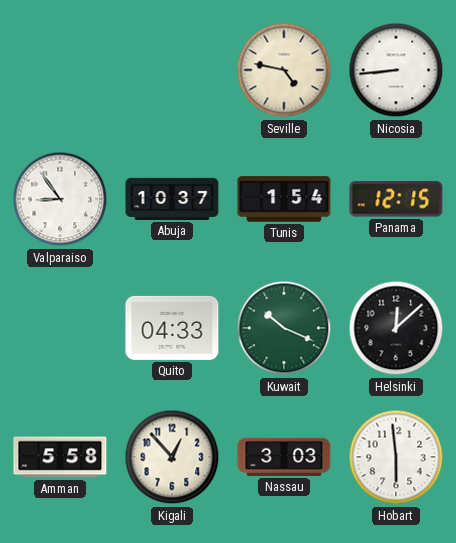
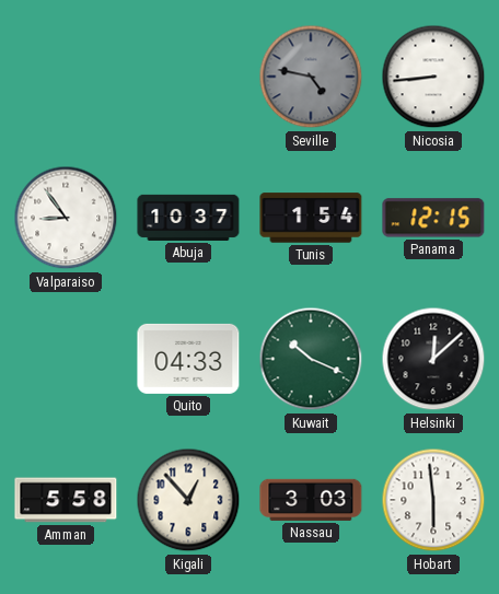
Seville dial: cream -> grey
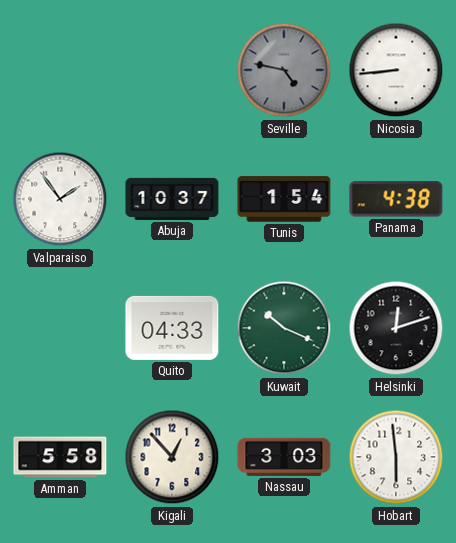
Valparaiso: 8:54 -> 1:54
Panama: 12:15 -> 4:38
Helsinki: 12:08 -> 12:12
